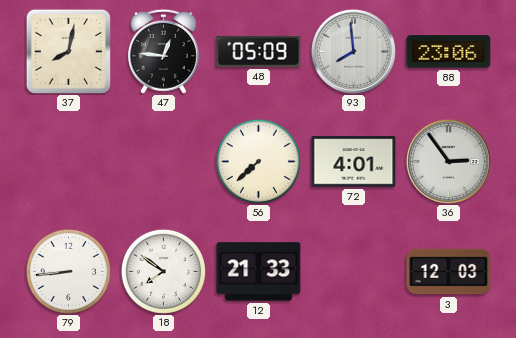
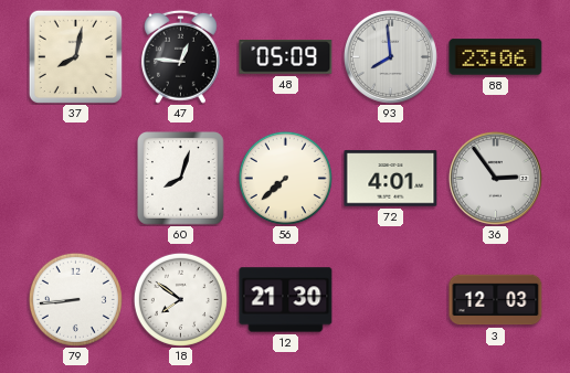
60: none -> 8:03
12: 21:33 -> 21:30
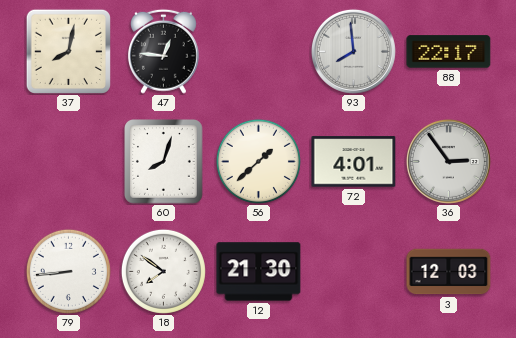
48: 05:09 -> none
88: 23:06 -> 22:17
56: 7:38 -> 1:38
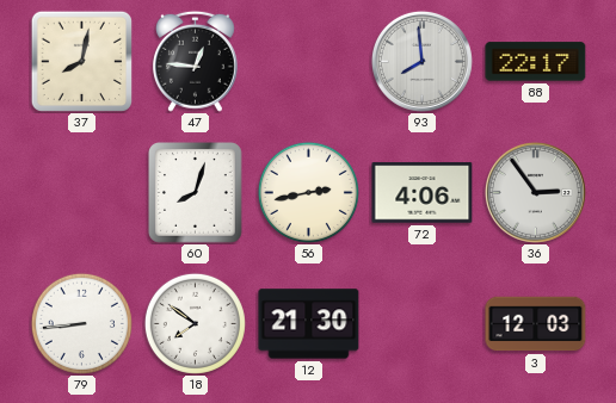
56: 1:38 -> 2:43
72: 4:01 -> 4:06
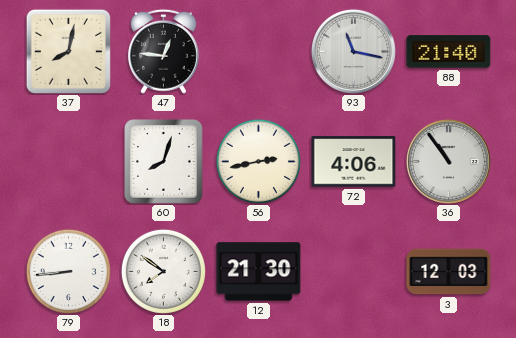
93: 7:59 -> 11:17
88: 22:17 -> 21:40
36: 2:54 -> 10:54
